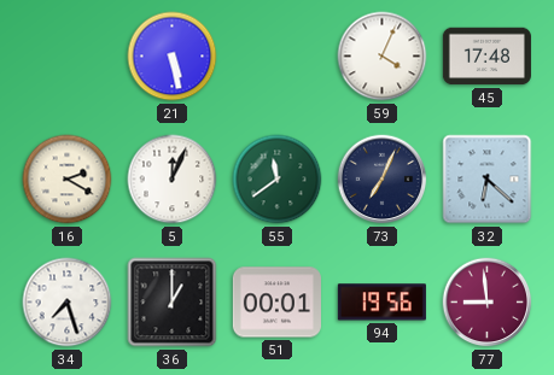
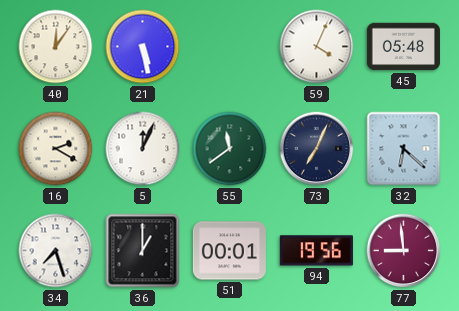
40: none -> 12:06
45: 17:48 -> 05:48
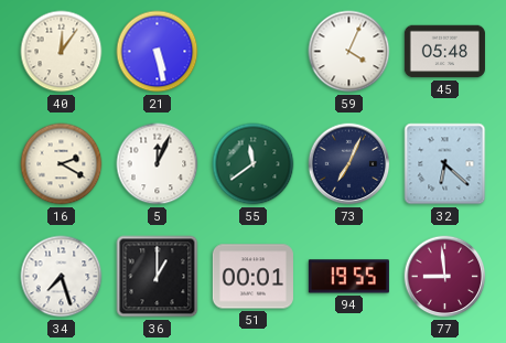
94: 19:56 -> 19:55
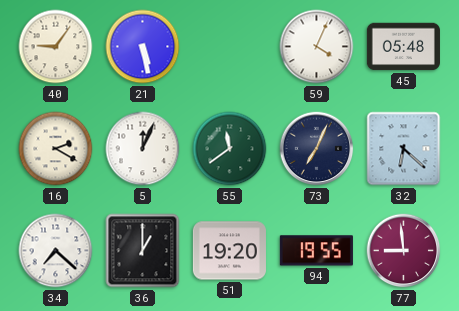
40: 12:06 -> 9:06
34: 7:27 -> 7:22
51: 00:01 -> 19:20
